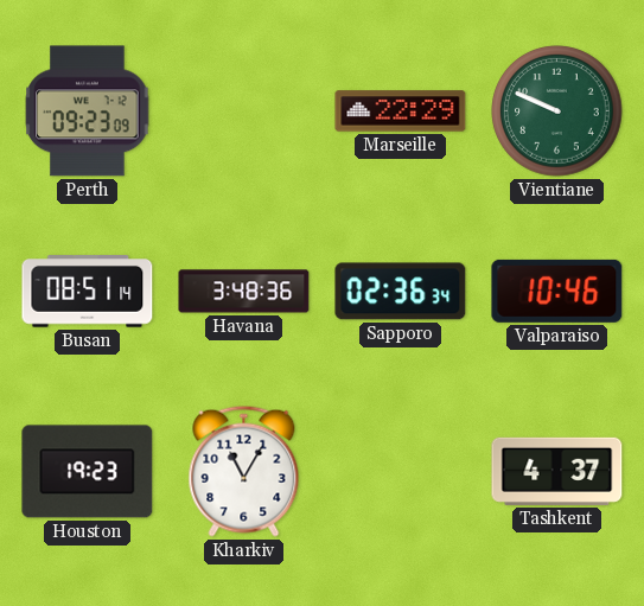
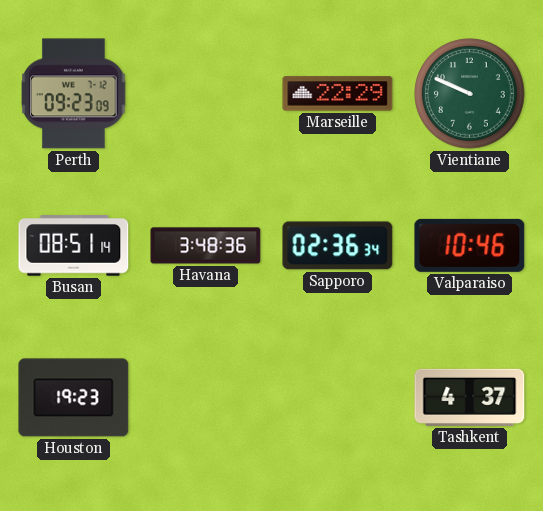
Kharkiv: 11:05 -> none
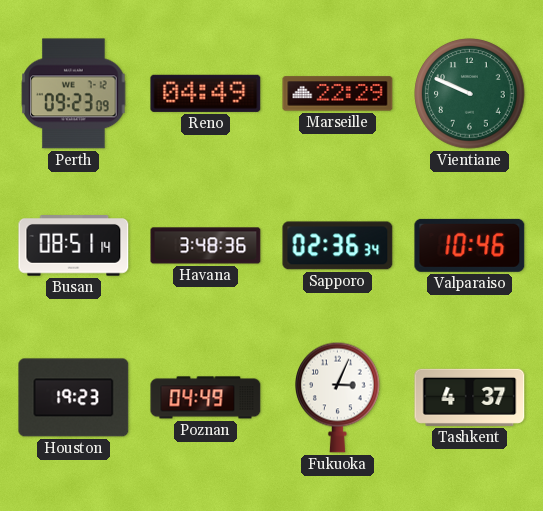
Reno: none -> 04:49
Poznan: none -> 04:49
Fukuoka: none -> 3:04
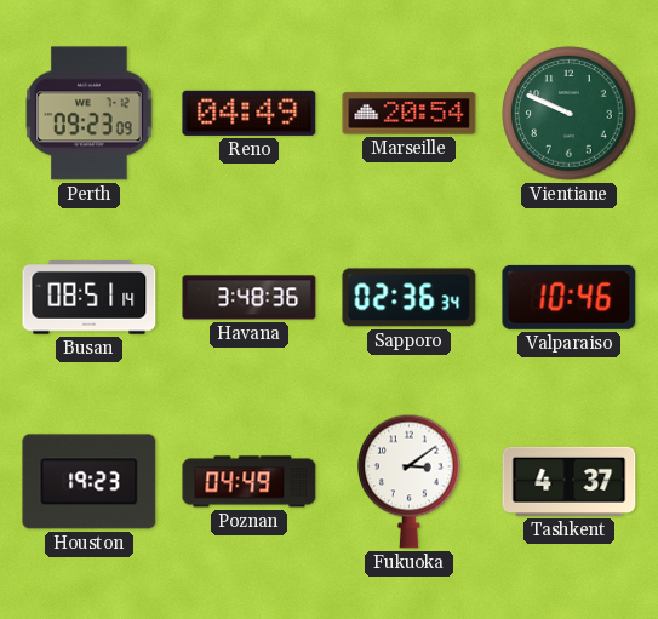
Marseille: 22:29 -> 20:54
Fukuoka: 3:04 -> 3:09
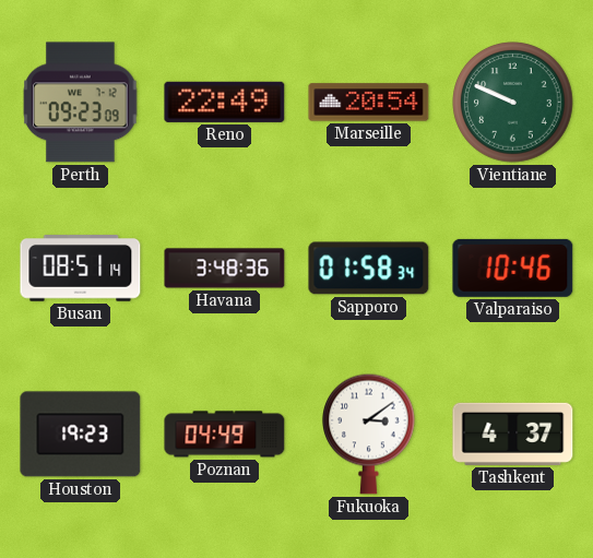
Reno: 04:49 -> 22:49
Sapporo: 02:36 -> 01:58
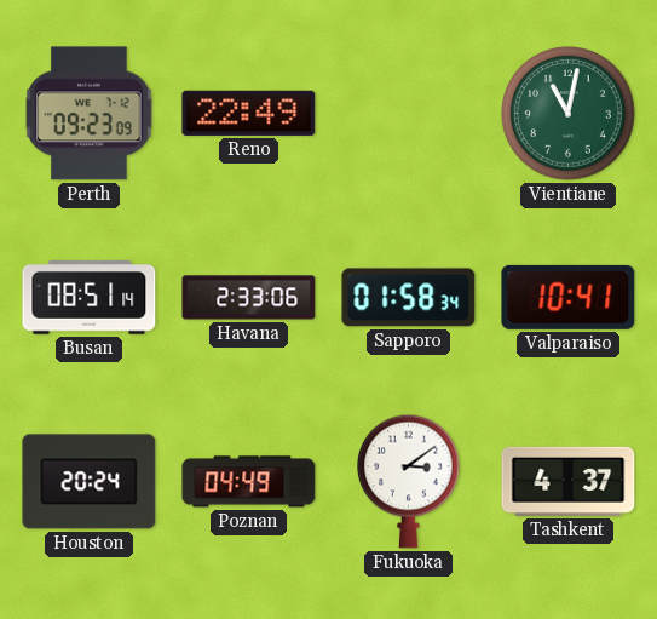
Marseille: 20:54 -> none
Vientiane: 9:49 -> 11:02
Havana: 3:48 -> 2:33
Valparaiso: 10:46 -> 10:41
Houston: 19:23 -> 20:24
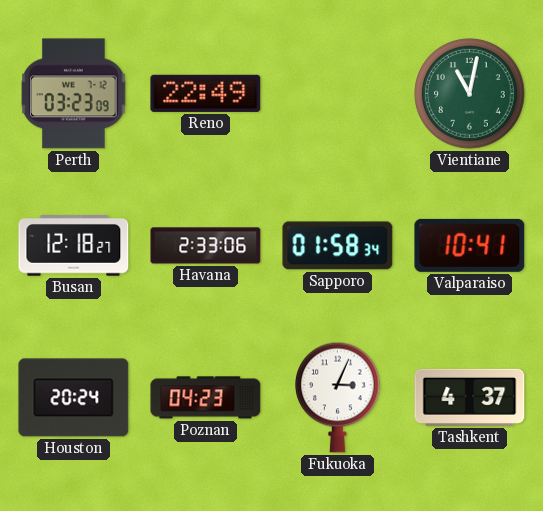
Perth: 09:23 -> 03:23
Busan: 08:51 -> 12:18
Poznan: 04:49 -> 04:23
Fukuoka: 3:09 -> 3:04
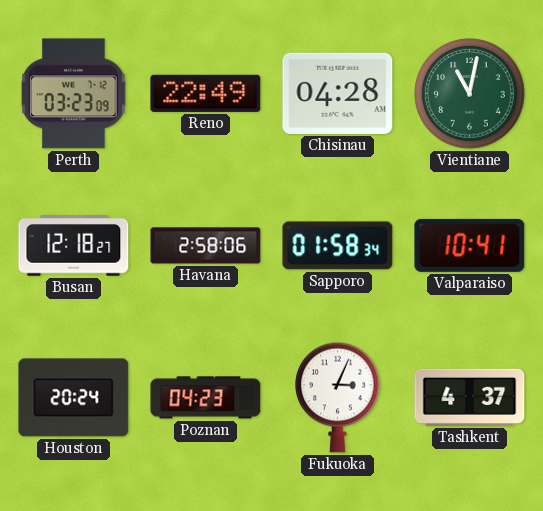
Chisinau: none -> 04:28
Havana: 2:33 -> 2:58
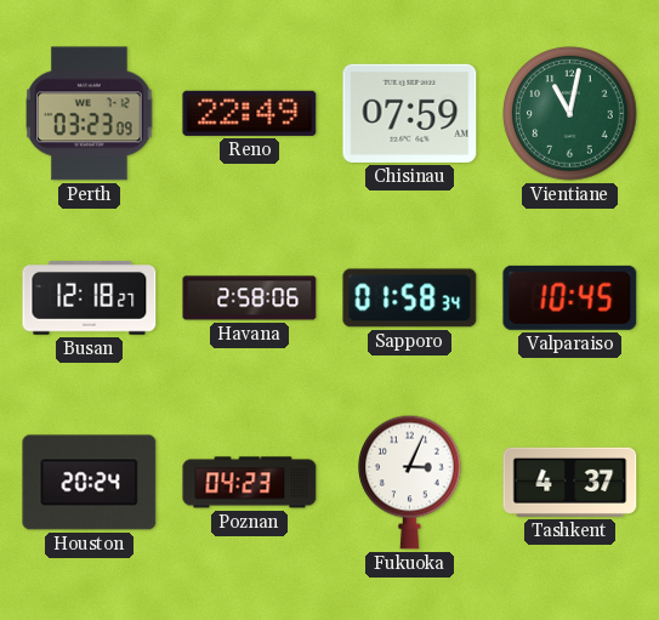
Chisinau: 04:28 -> 07:59
Valparaiso: 10:41 -> 10:45
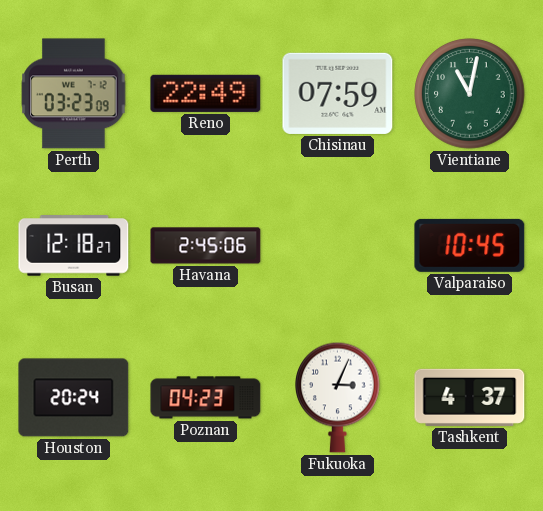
Havana: 2:58 -> 2:45
Sapporo: 01:58 -> none
